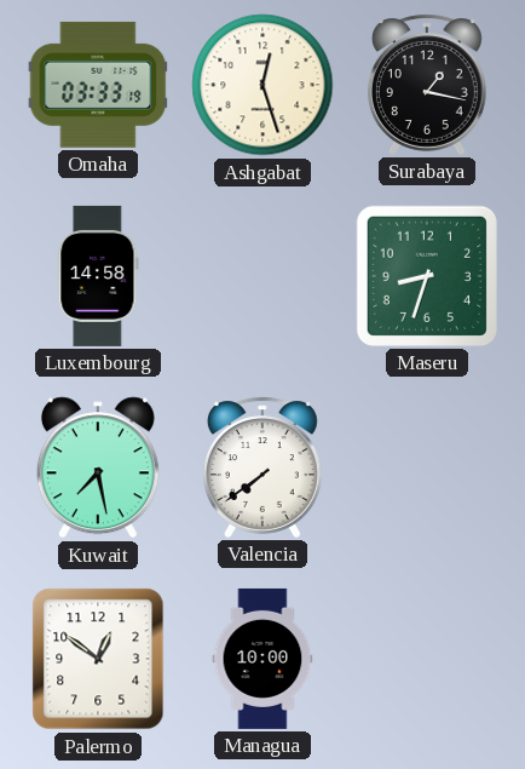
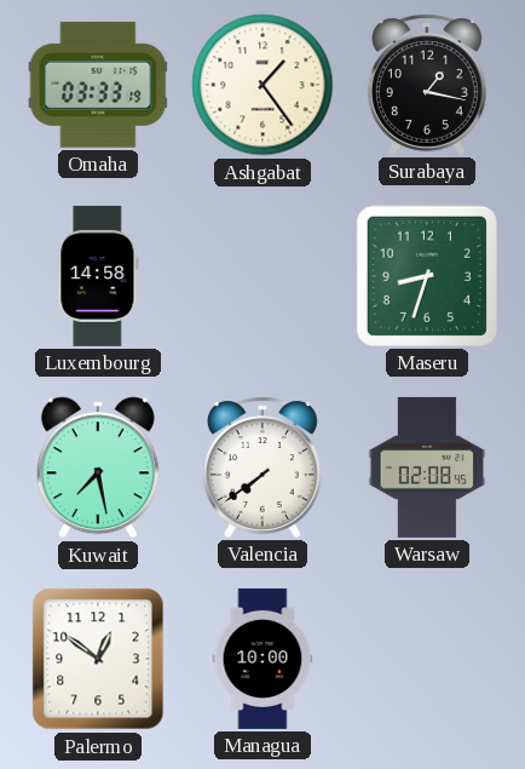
Ashgabat: 12:27 -> 1:24
Warsaw: none -> 02:08
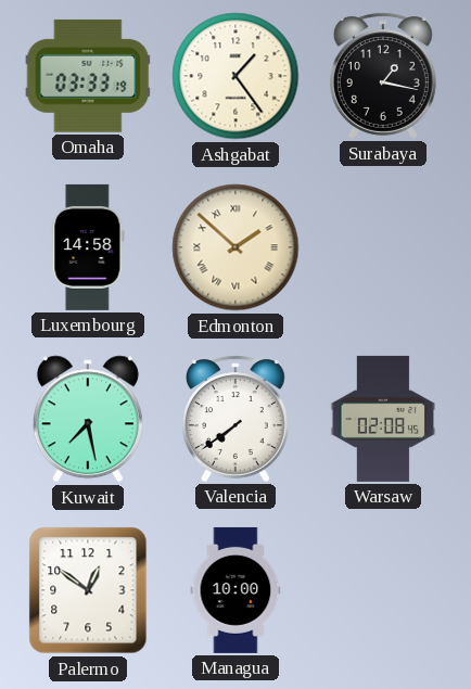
Edmonton: none -> 1:52
Maseru: 8:33 -> none
